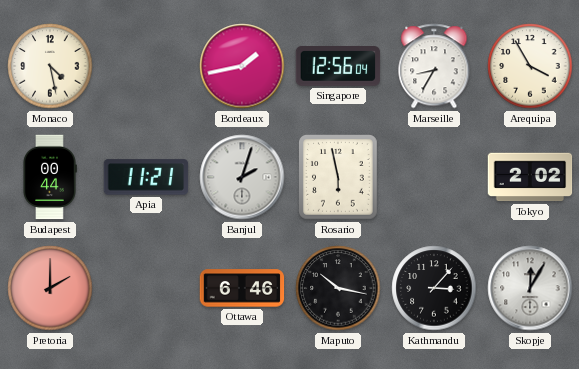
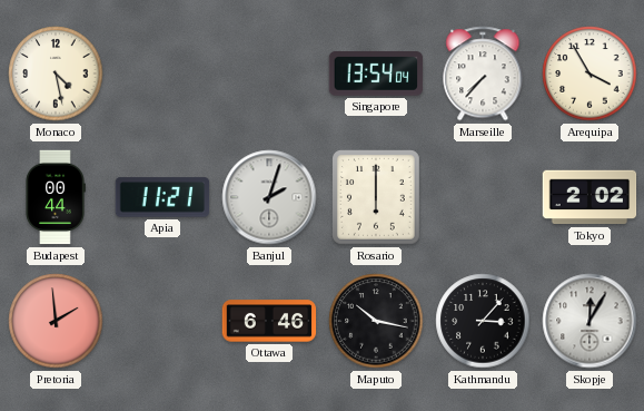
Bordeaux: 1:43 -> none
Singapore: 12:56 -> 13:54
Marseille: 8:35 -> 7:37
Rosario: 5:58 -> 6:00
Pretoria: 2:00 -> 1:59
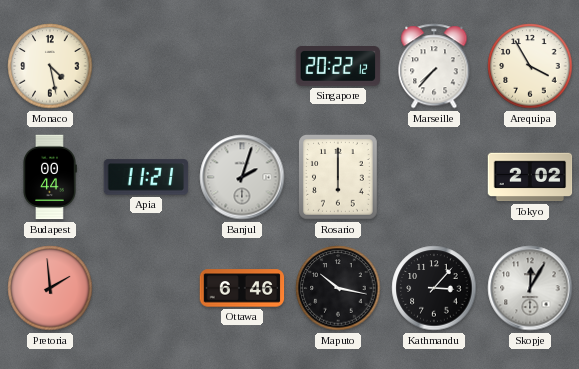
Singapore: 13:54 -> 20:22
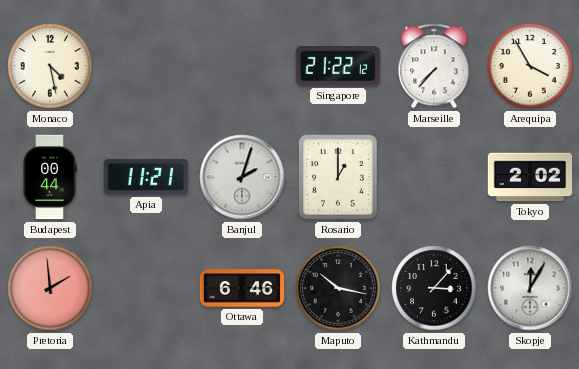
Singapore: 20:22 -> 21:22
Rosario: 6:00 -> 1:00
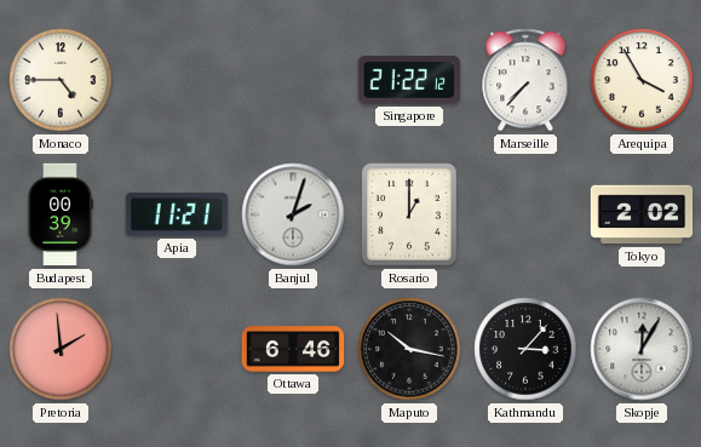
Monaco: 4:28 -> 4:45
Budapest: 00:44 -> 00:39
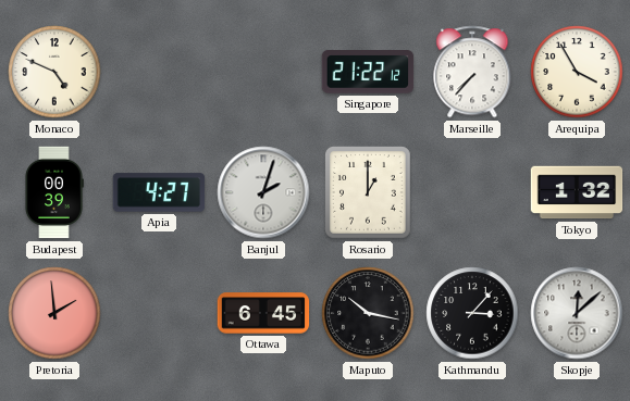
Monaco: 4:45 -> 4:49
Apia: 11:21 -> 4:27
Tokyo: 2:02 -> 1:32
Ottawa: 6:46 -> 6:45
Skopje: 12:05 -> 12:08
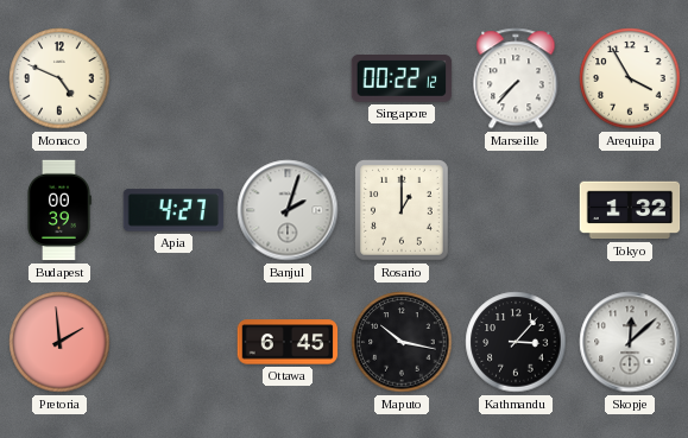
Singapore: 21:22 -> 00:22
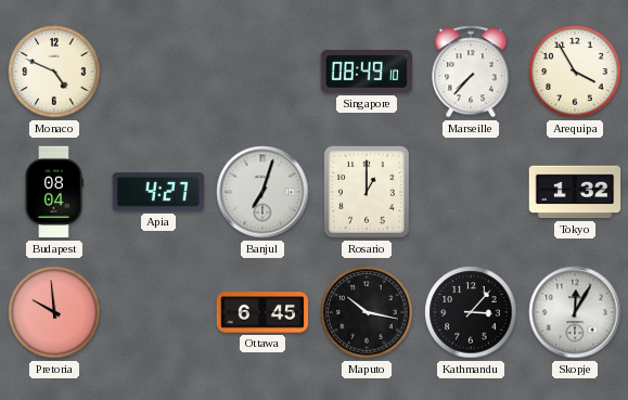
Singapore: 00:22 -> 08:49
Budapest: 00:39 -> 08:04
Banjul: 2:03 -> 7:03
Pretoria: 1:59 -> 9:59
Skopje: 12:08 -> 12:05
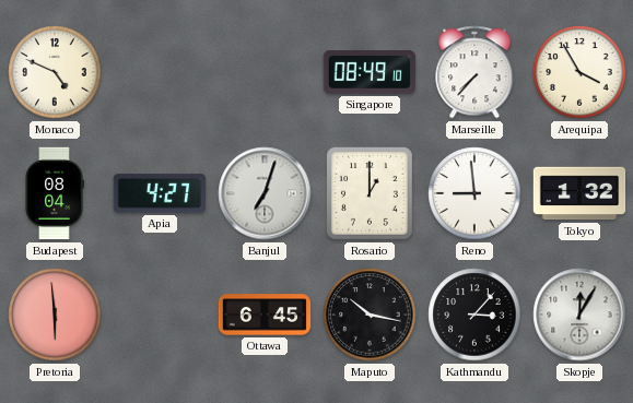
Reno: none -> 8:59
Pretoria: 9:59 -> 5:59
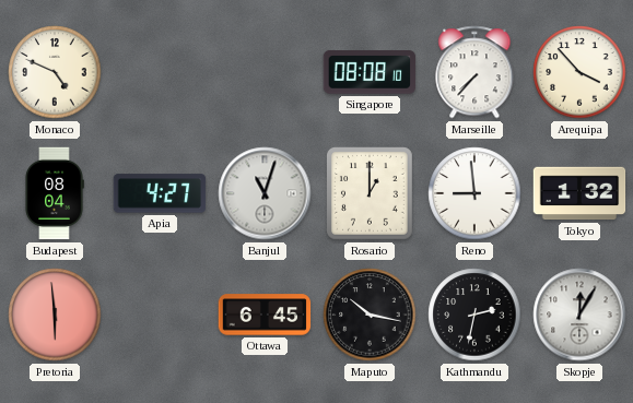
Singapore: 08:49 -> 08:08
Arequipa: 3:55 -> 3:53
Banjul: 7:03 -> 11:03
Kathmandu: 3:07 -> 2:32
